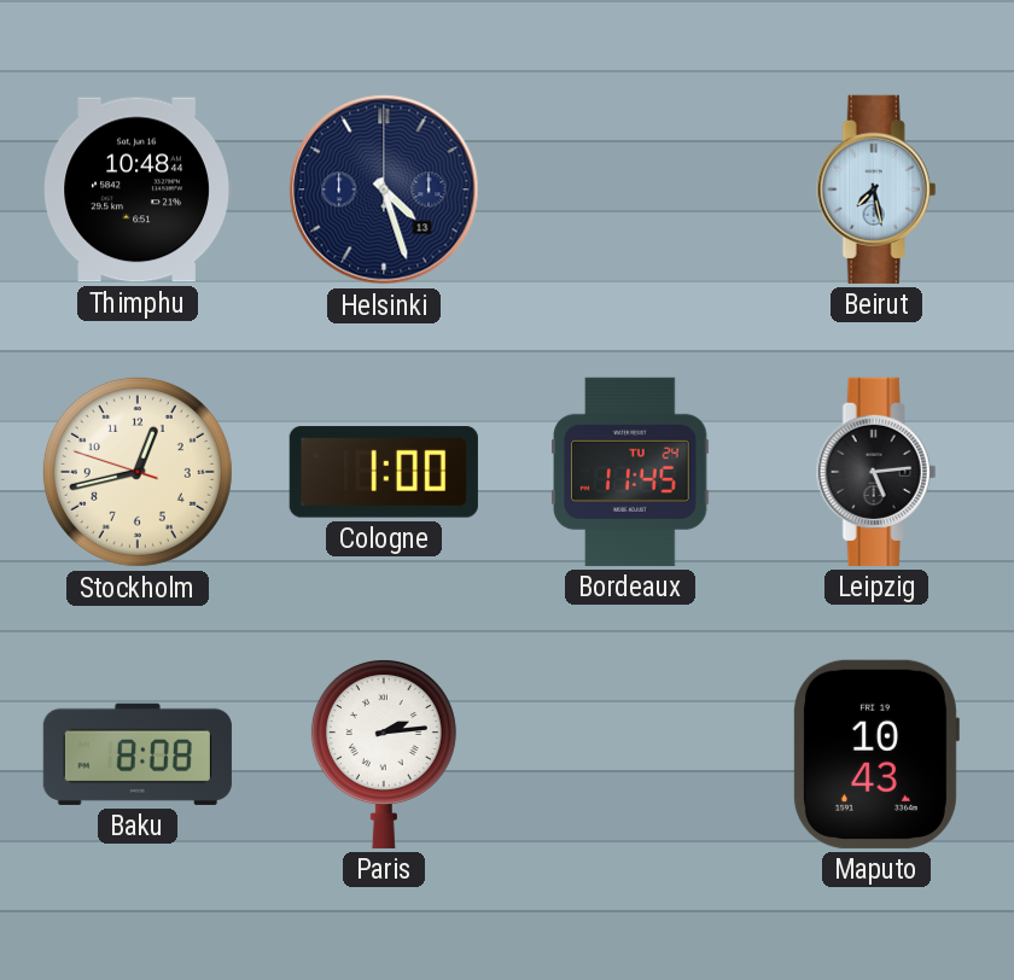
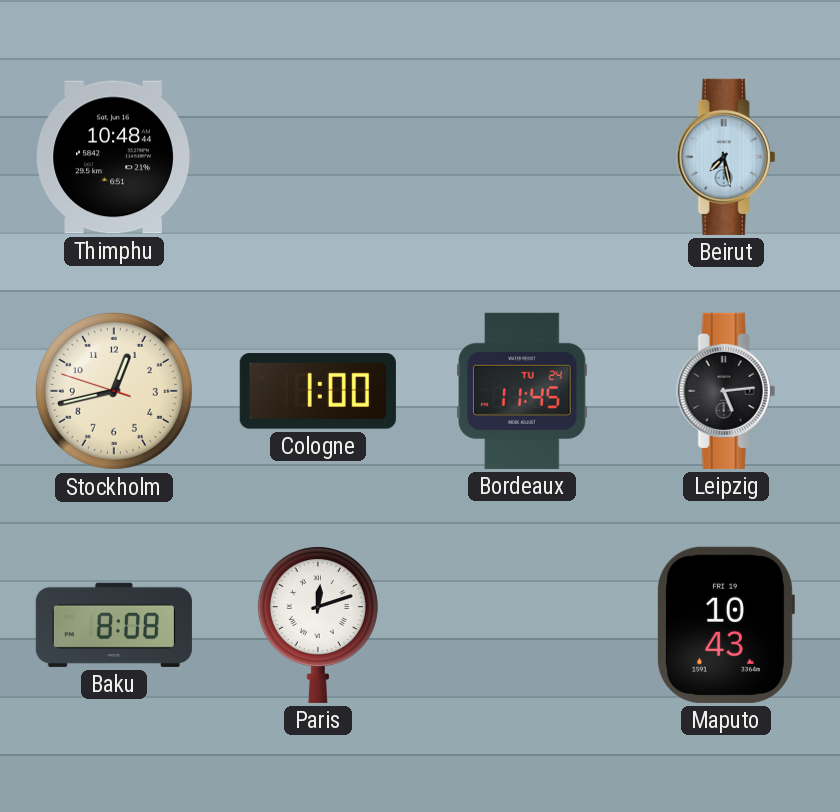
Helsinki: 4:27 -> none
Paris: 2:14 -> 12:12
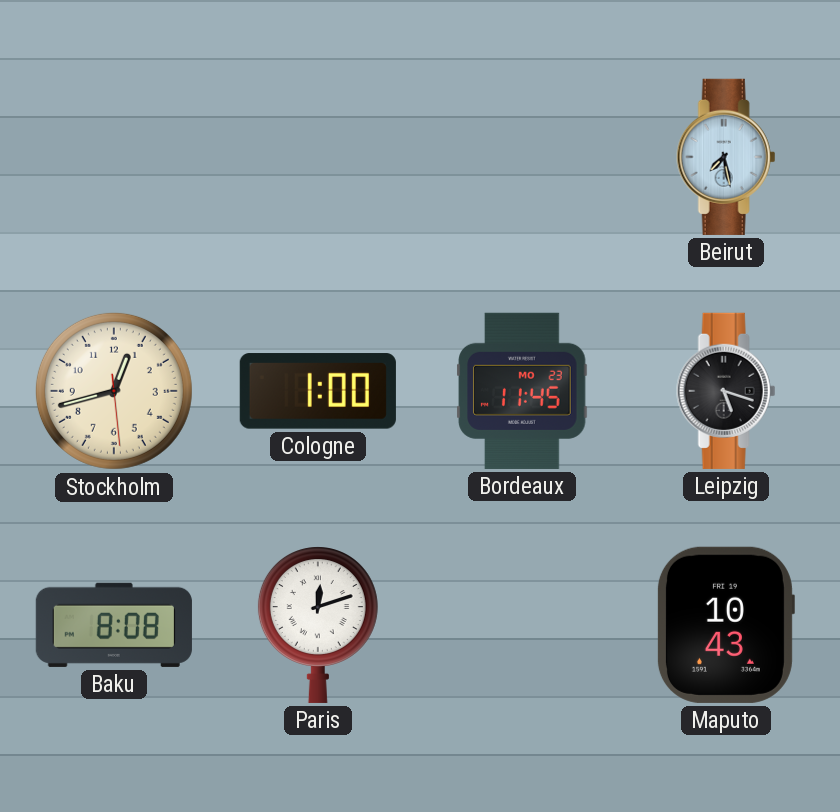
Thimphu: 10:48 -> none
Stockholm: 12:42:48 -> 12:42:29
Bordeaux date: TU 24 -> MO 23
Leipzig: 5:14 -> 5:18
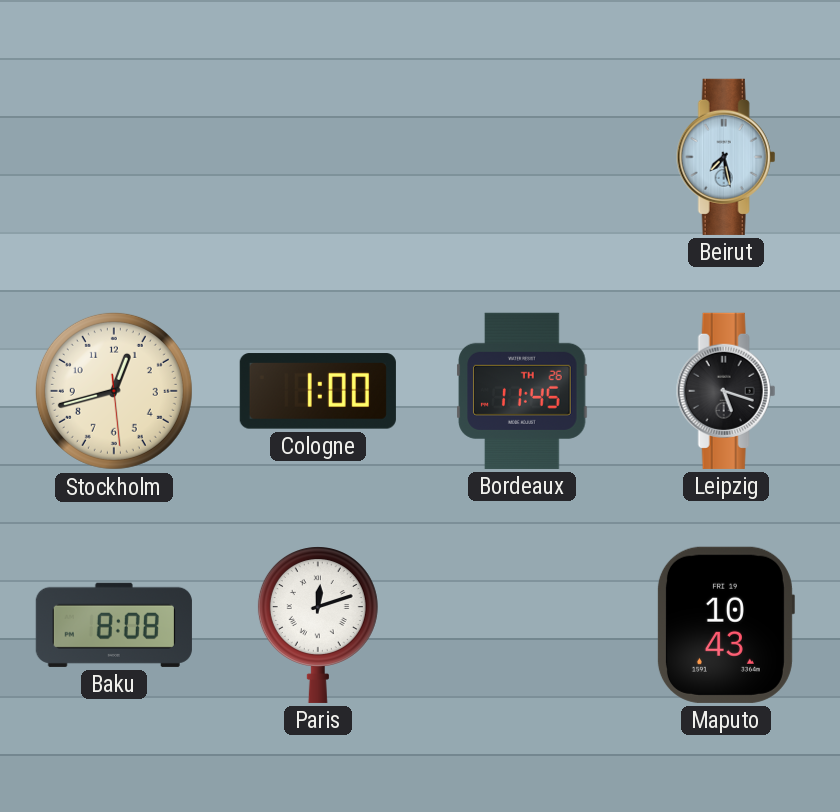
Bordeaux date: MO 23 -> TH 26
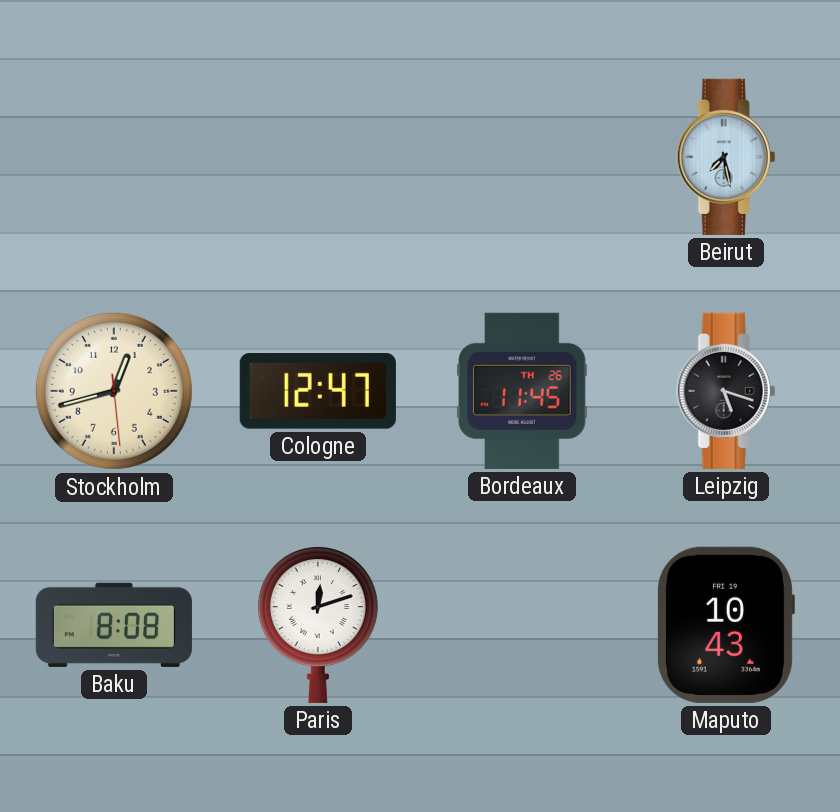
Cologne: 1:00 -> 12:47
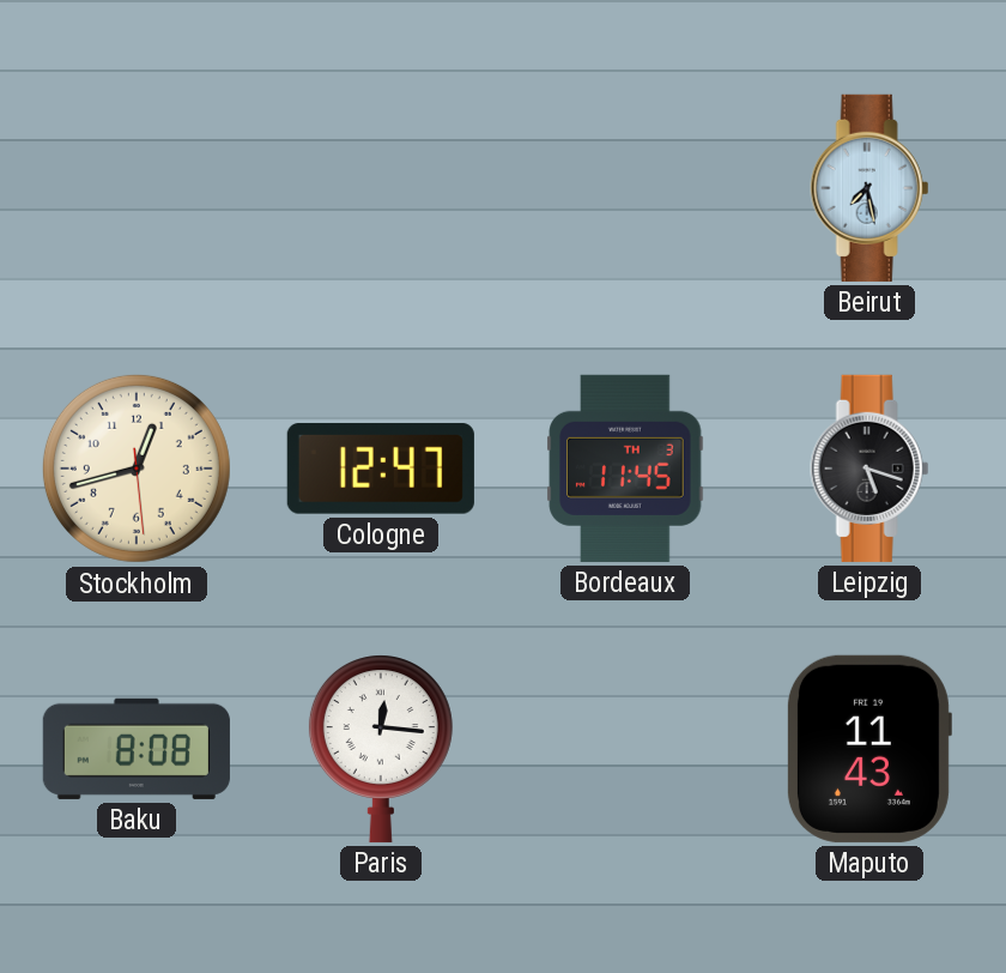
Bordeaux date: TH 26 -> TH 3
Paris: 12:12 -> 12:16
Maputo: 10:43 -> 11:43
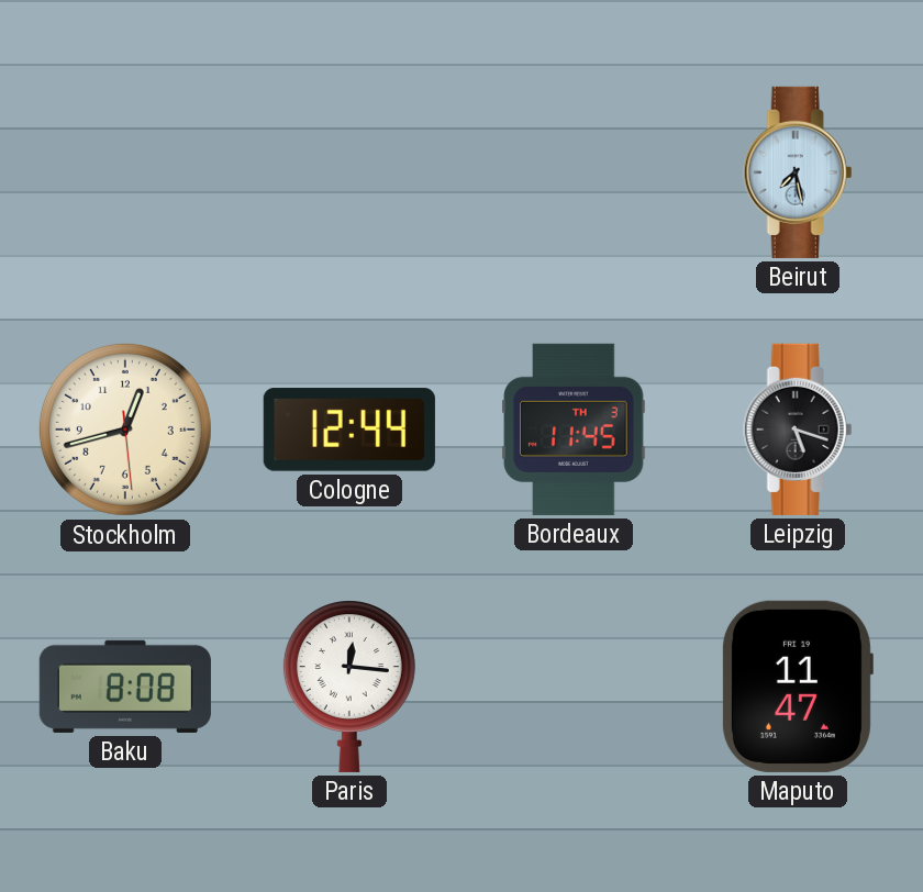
Cologne: 12:47 -> 12:44
Maputo: 11:43 -> 11:47
